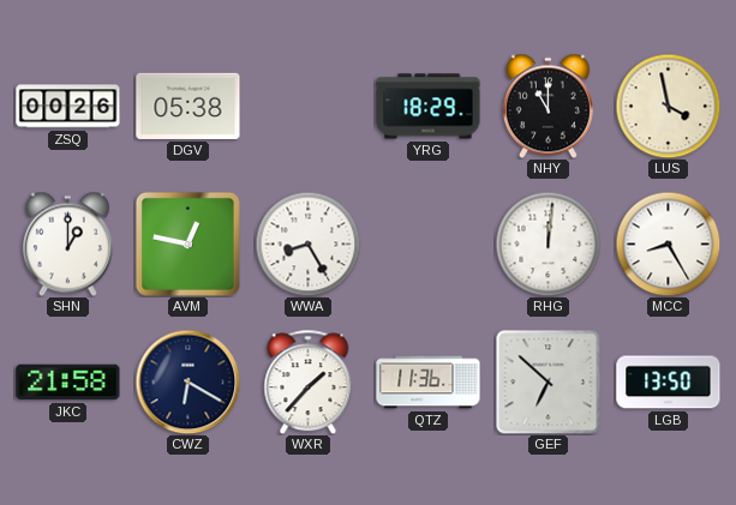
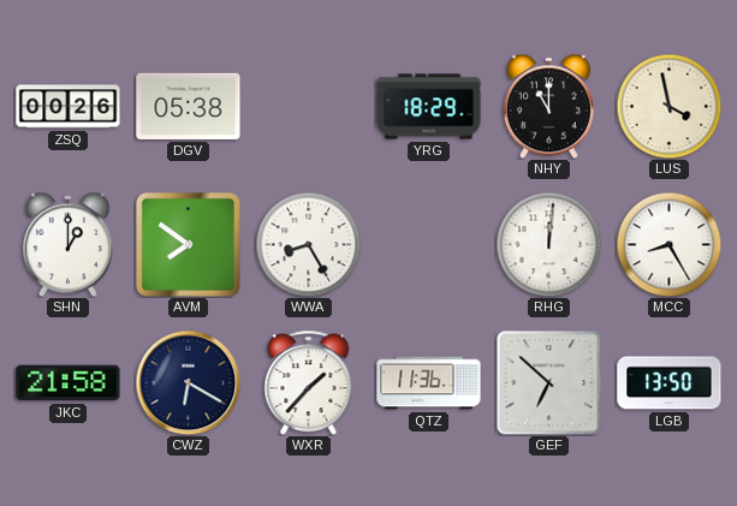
AVM: 12:47 -> 7:51
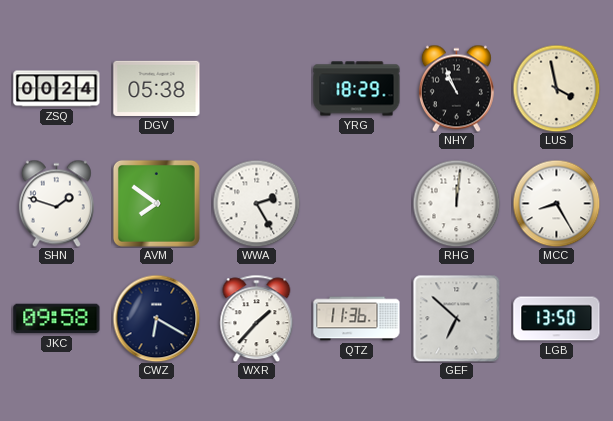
ZSQ: 00:26 -> 00:24
NHY: 11:00 -> 10:56
SHN: 1:00 -> 1:48
WWA: 8:25 -> 2:25
JKC: 21:58 -> 09:58
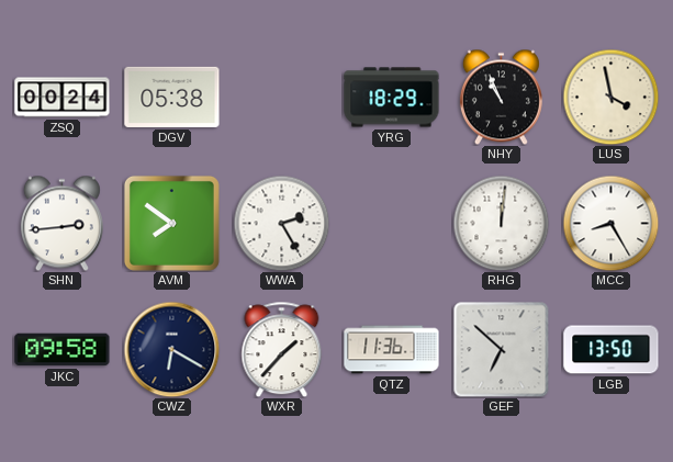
SHN: 1:48 -> 2:44
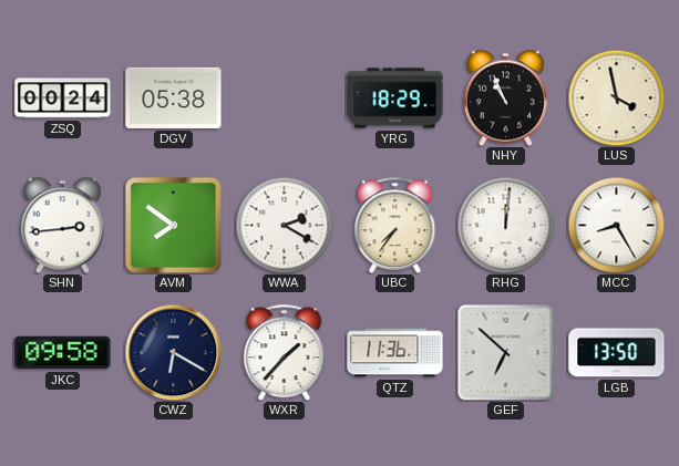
WWA: 2:25 -> 2:20
UBC: none -> 7:36
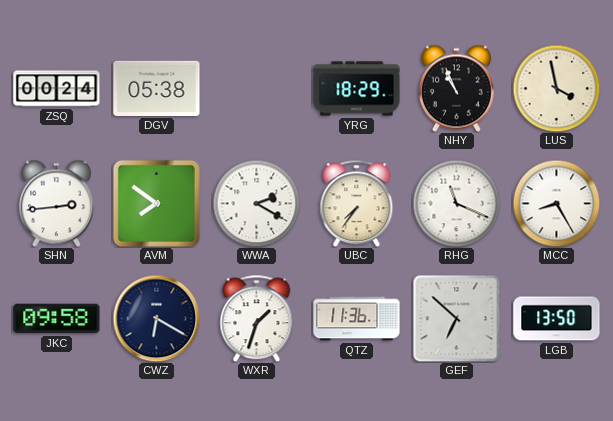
RHG: 12:01 -> 11:19
WXR: 1:37 -> 1:33
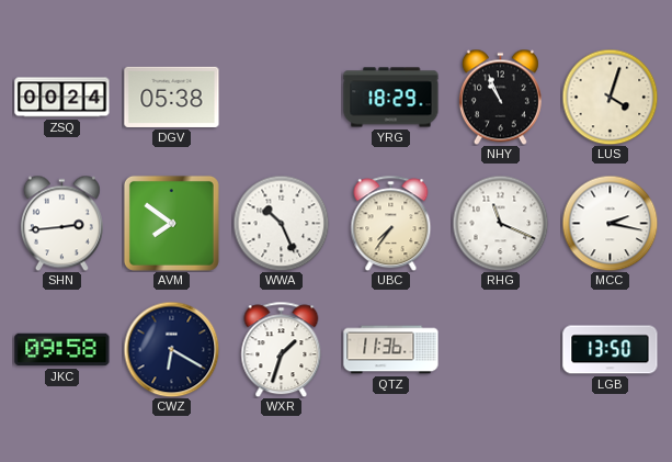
LUS: 3:58 -> 4:03
WWA: 2:20 -> 10:26
MCC: 8:25 -> 2:17
GEF: 6:52 -> none
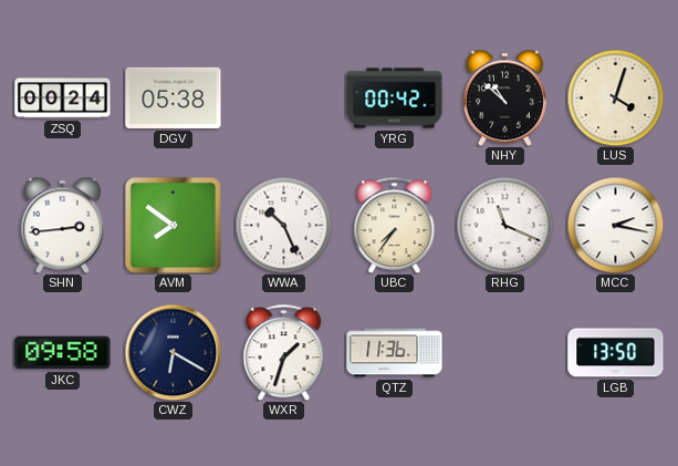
YRG: 18:29 -> 00:42
NHY: 10:56 -> 10:52
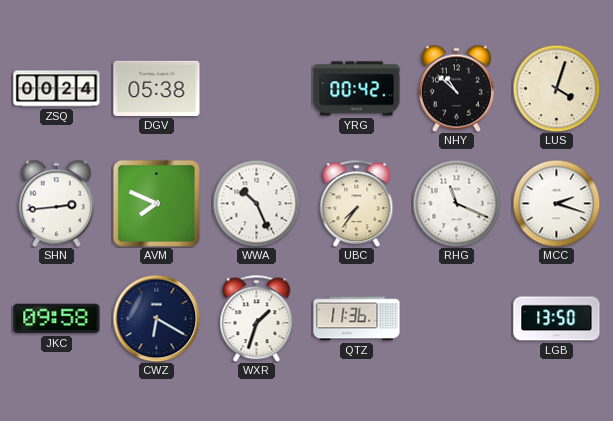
AVM: 7:51 -> 7:49
MCC: 2:17 -> 2:18
